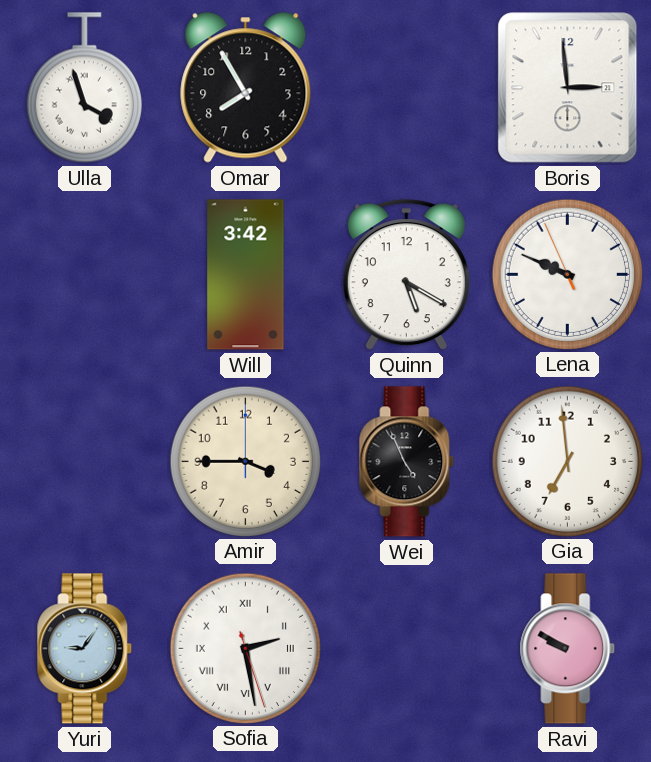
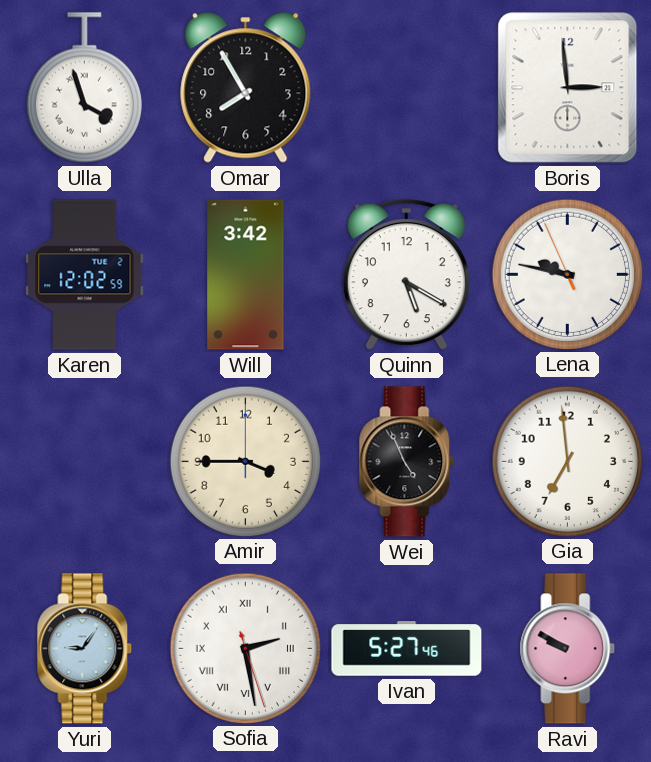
Karen: none -> 12:02
Lena: 9:48 -> 9:46
Ivan: none -> 5:27
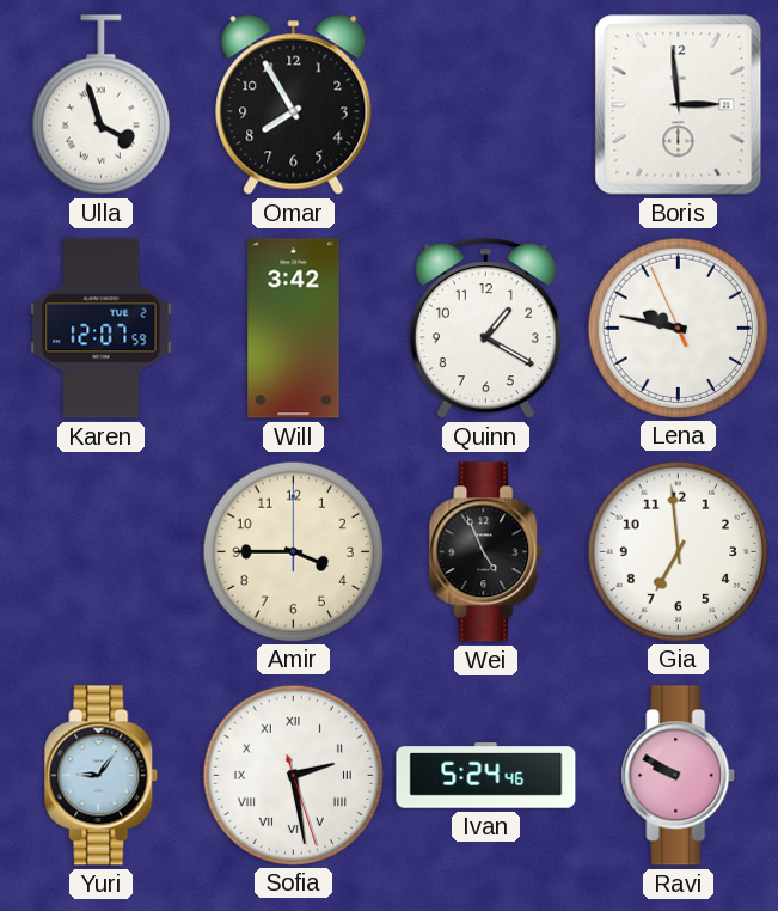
Karen: 12:02 -> 12:07
Quinn: 5:20 -> 1:20
Ivan: 5:27 -> 5:24
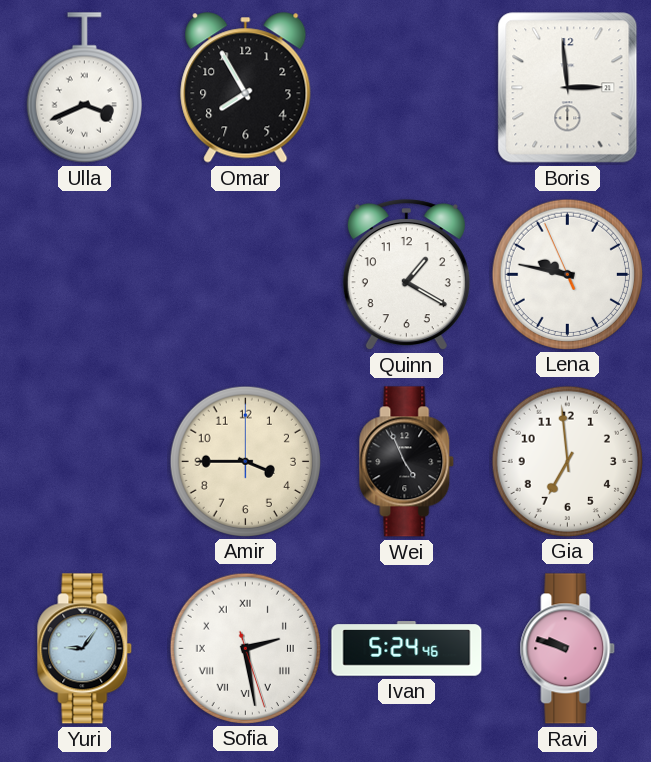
Ulla: 3:57 -> 3:41
Karen: 12:07 -> none
Will: 3:42 -> none
Ravi: 9:50 -> 9:48
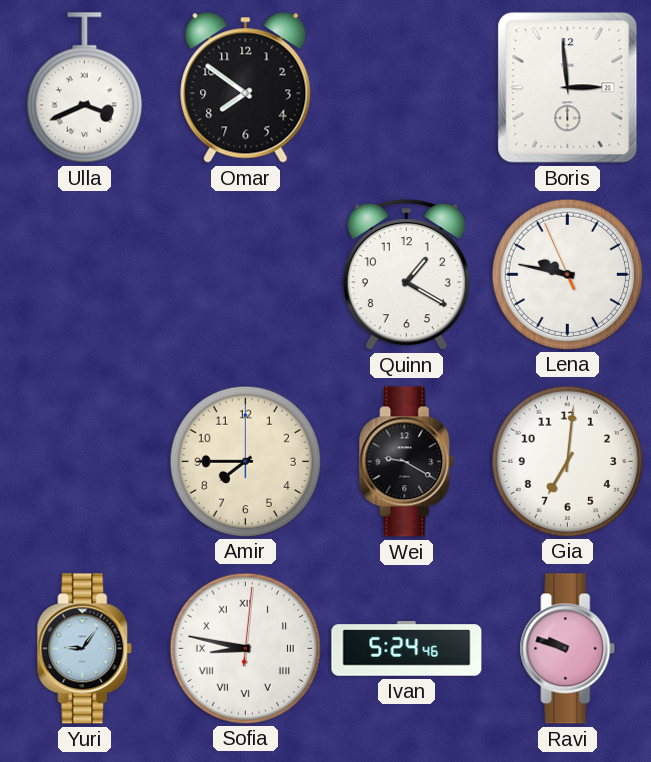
Omar: 7:55 -> 7:51
Amir: 3:45 -> 7:45
Wei: 4:56 -> 9:20
Gia: 6:59 -> 7:01
Sofia: 2:28 -> 8:47
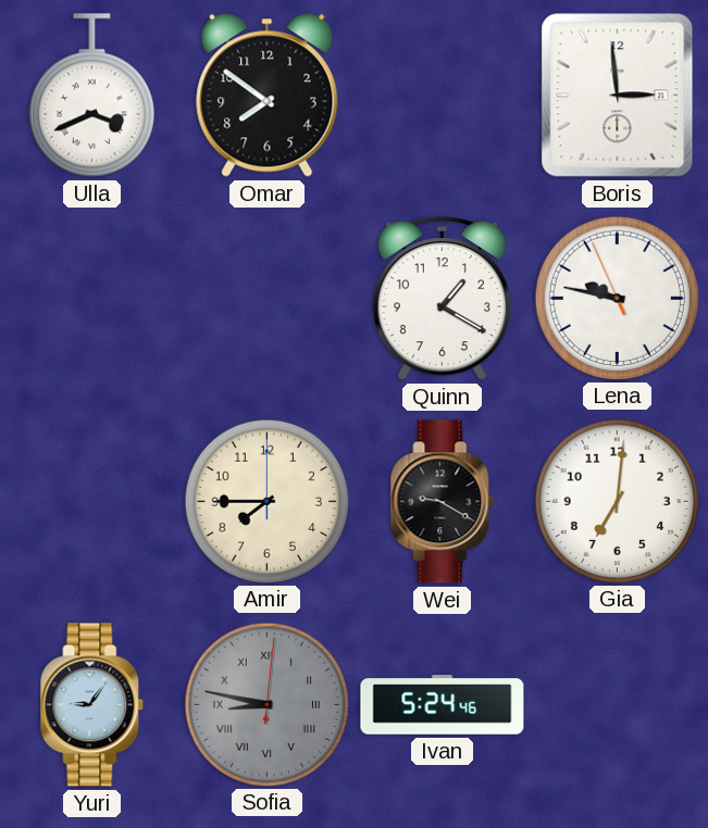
Sofia dial: white -> grey
Ravi: 9:48 -> none
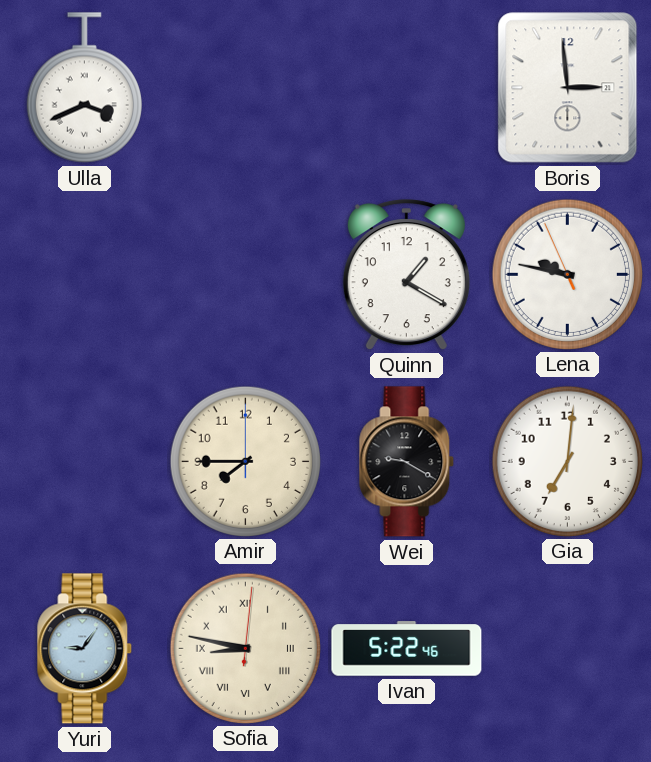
Omar: 7:51 -> none
Sofia dial: grey -> cream
Ivan: 5:24 -> 5:22
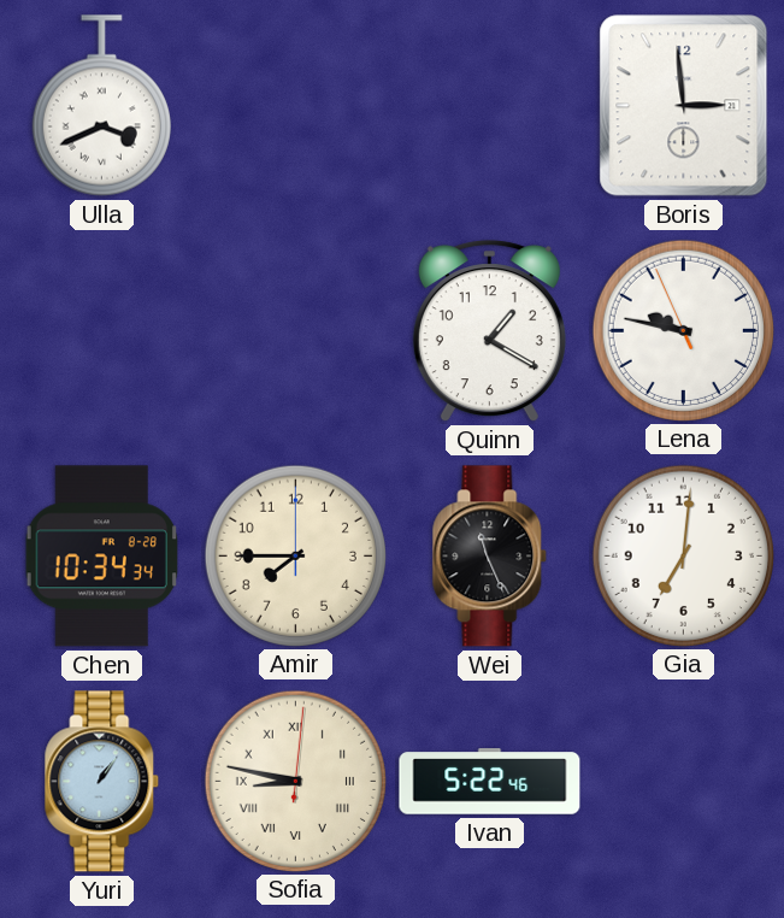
Chen: none -> 10:34
Wei: 9:20 -> 11:26
Yuri: 9:06 -> 1:06
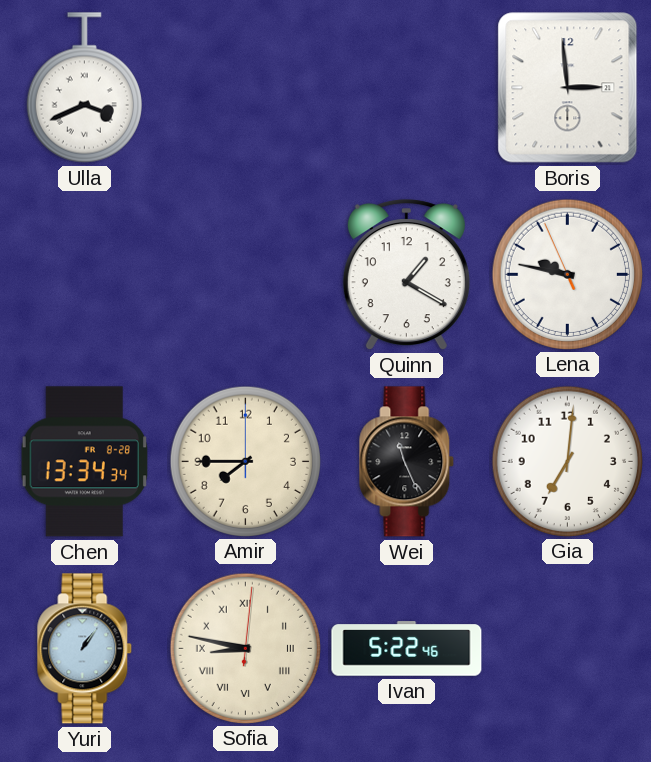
Chen: 10:34 -> 13:34
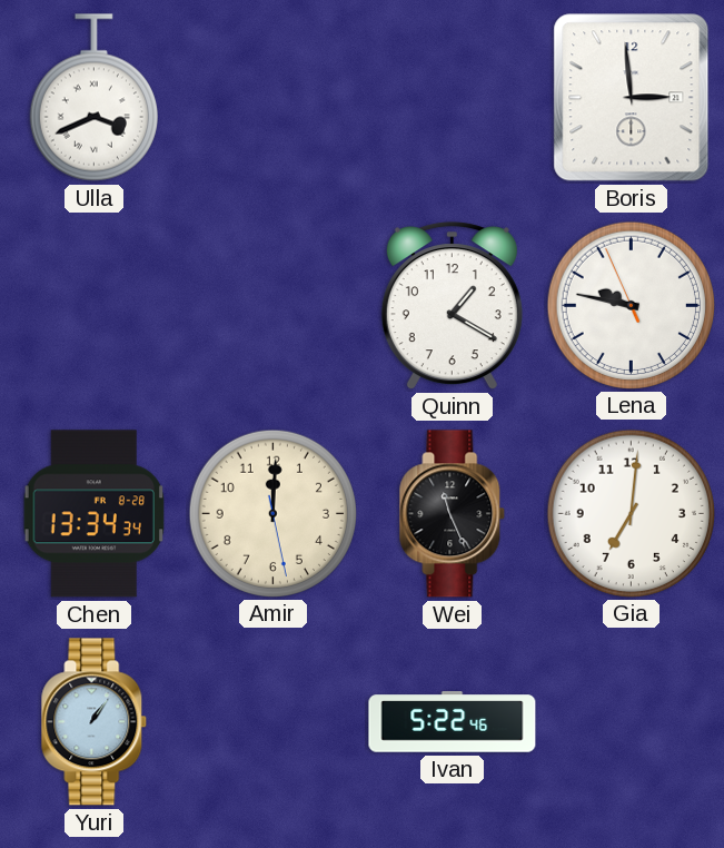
Amir: 7:45 -> 12:00
Sofia: 8:47 -> none
